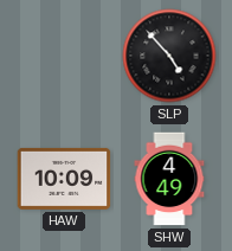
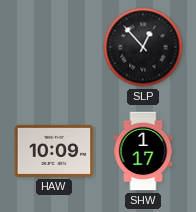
SLP: 4:53 -> 12:53
SHW: 4:49 -> 1:17
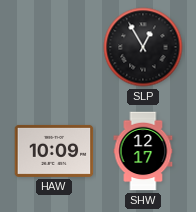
SLP: 12:53 -> 12:55
SHW: 1:17 -> 12:17
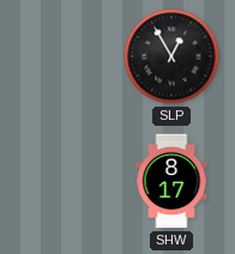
HAW: 10:09 -> none
SHW: 12:17 -> 8:17
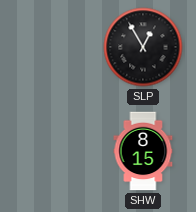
SHW: 8:17 -> 8:15
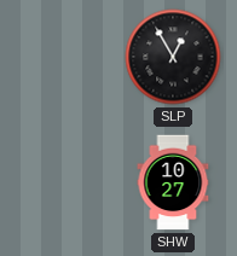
SHW: 8:15 -> 10:27
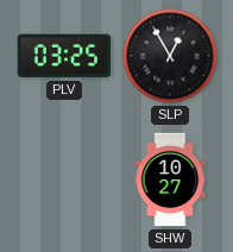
PLV: none -> 03:25
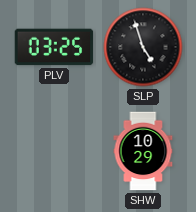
SLP: 12:55 -> 4:57
SHW: 10:27 -> 10:29
